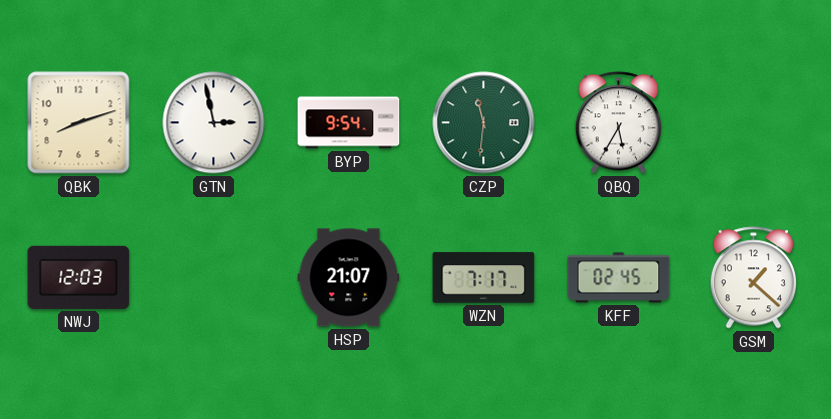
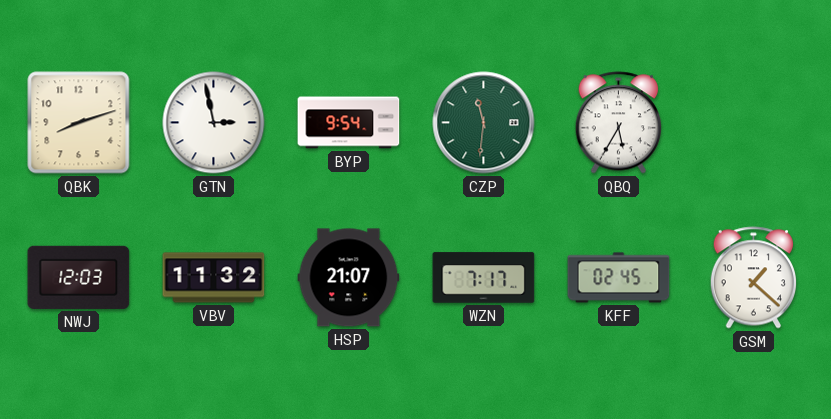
VBV: none -> 11:32
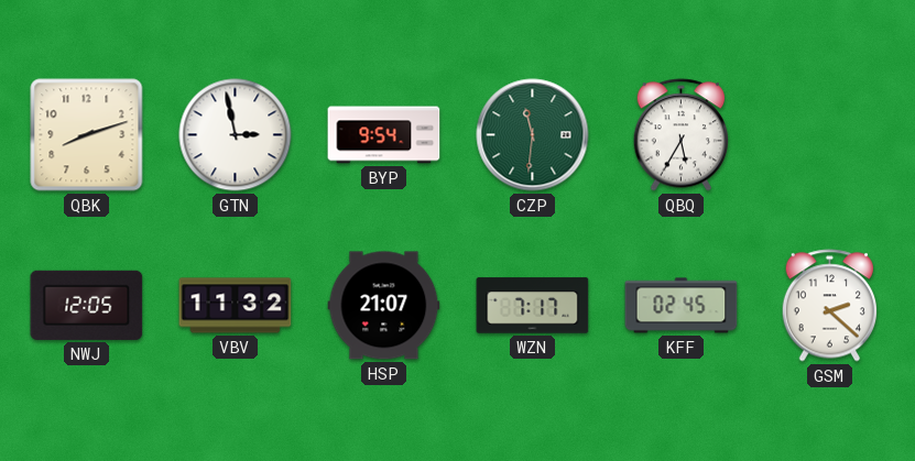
NWJ: 12:03 -> 12:05
GSM: 1:22 -> 2:22
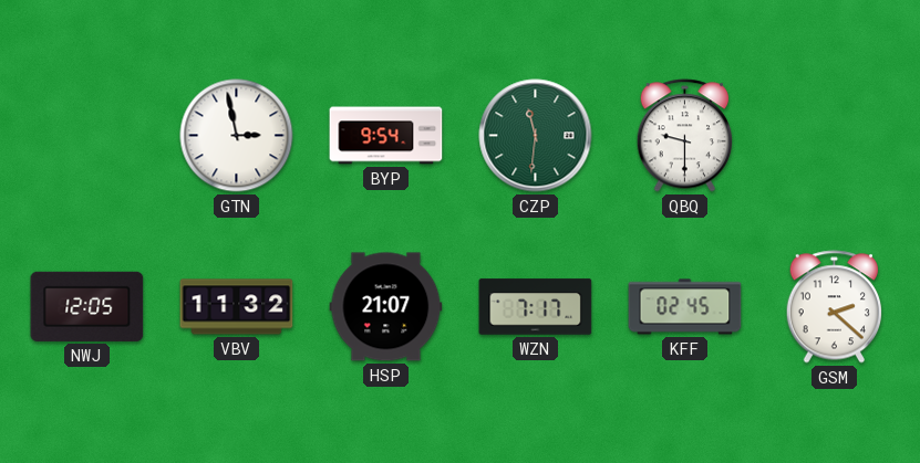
QBK: 8:12 -> none
QBQ: 5:35 -> 9:30
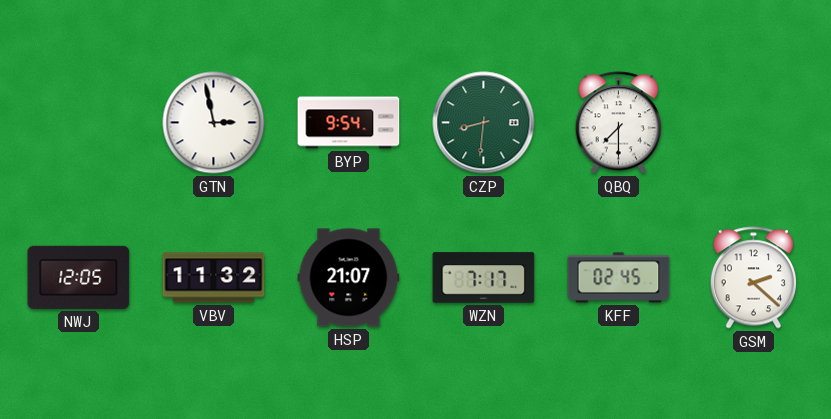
CZP: 11:31 -> 8:31
QBQ: 9:30 -> 7:30
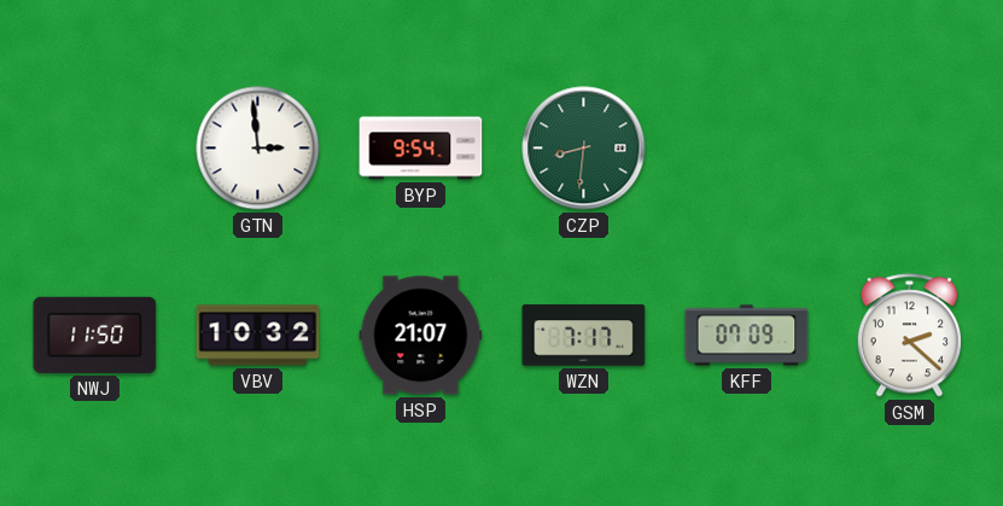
GTN: 2:58 -> 2:59
QBQ: 7:30 -> none
NWJ: 12:05 -> 11:50
VBV: 11:32 -> 10:32
KFF: 02:45 -> 07:09
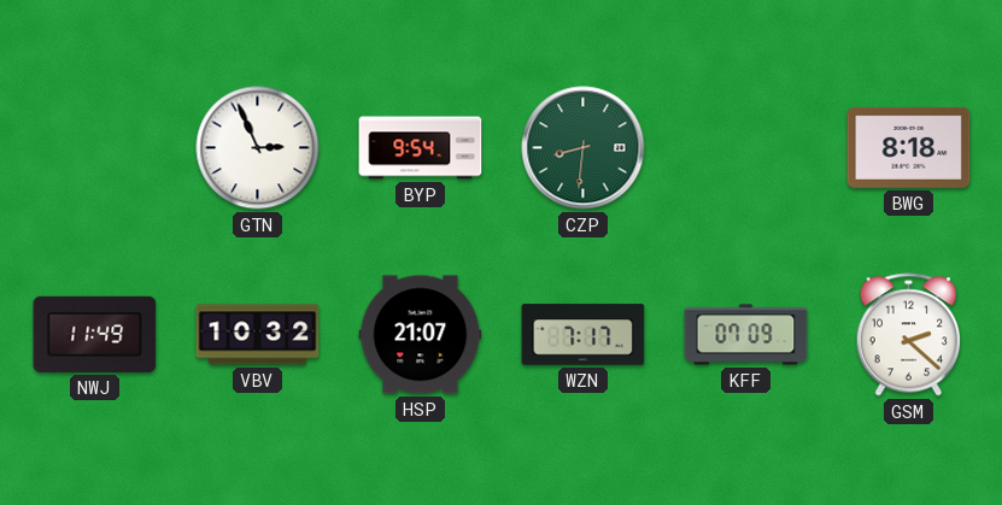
GTN: 2:59 -> 2:56
BWG: none -> 8:18
NWJ: 11:50 -> 11:49
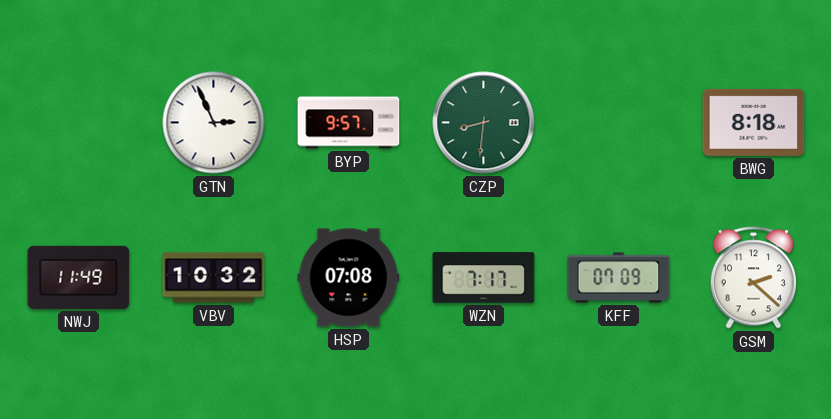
BYP: 9:54 -> 9:57
HSP: 21:07 -> 07:08
